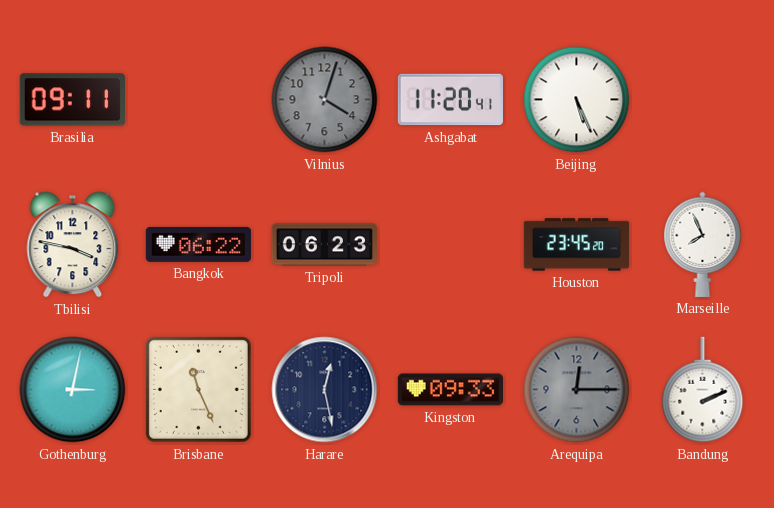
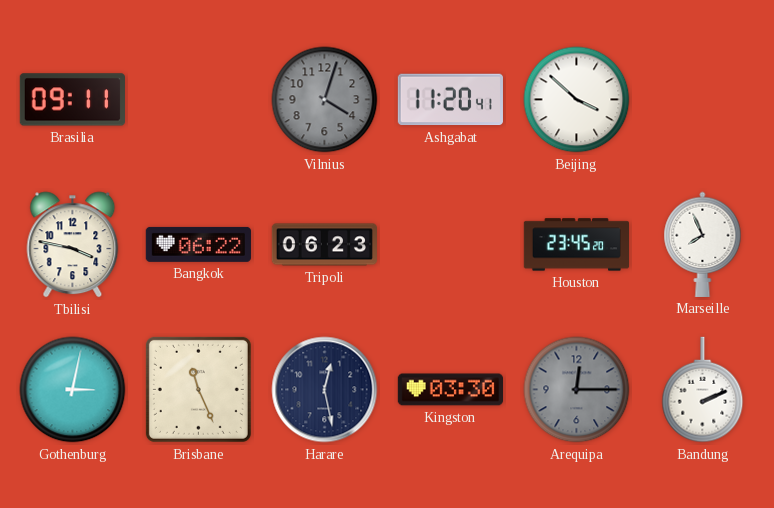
Beijing: 5:26 -> 3:52
Kingston: 09:33 -> 03:30
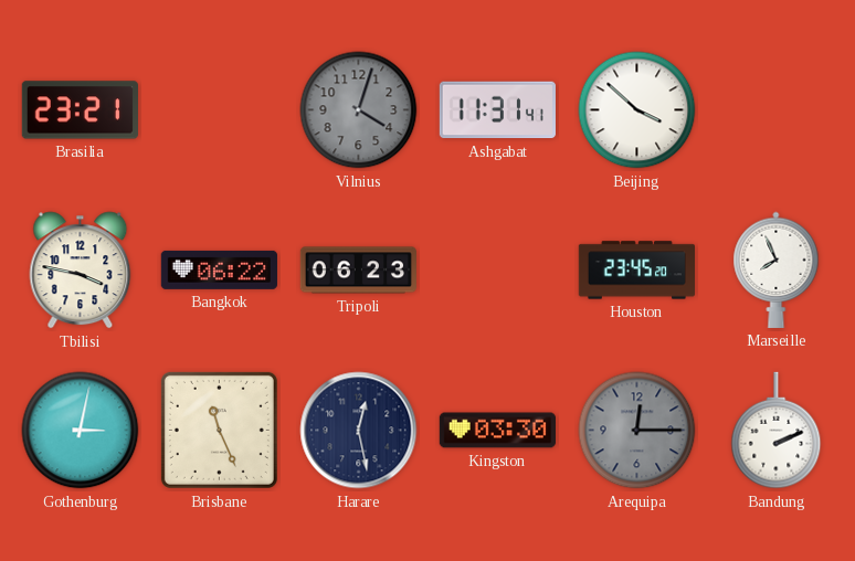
Brasilia: 09:11 -> 23:21
Ashgabat: 11:20 -> 11:31
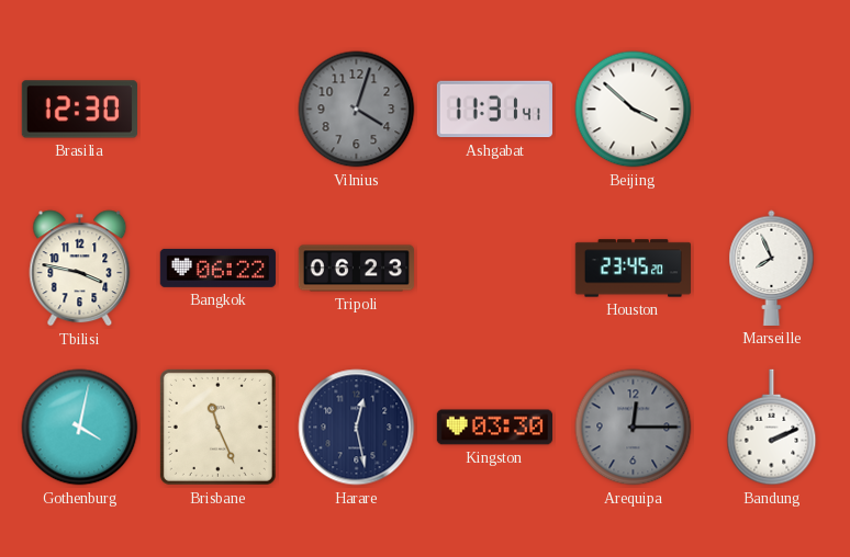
Brasilia: 23:21 -> 12:30
Gothenburg: 3:02 -> 4:02
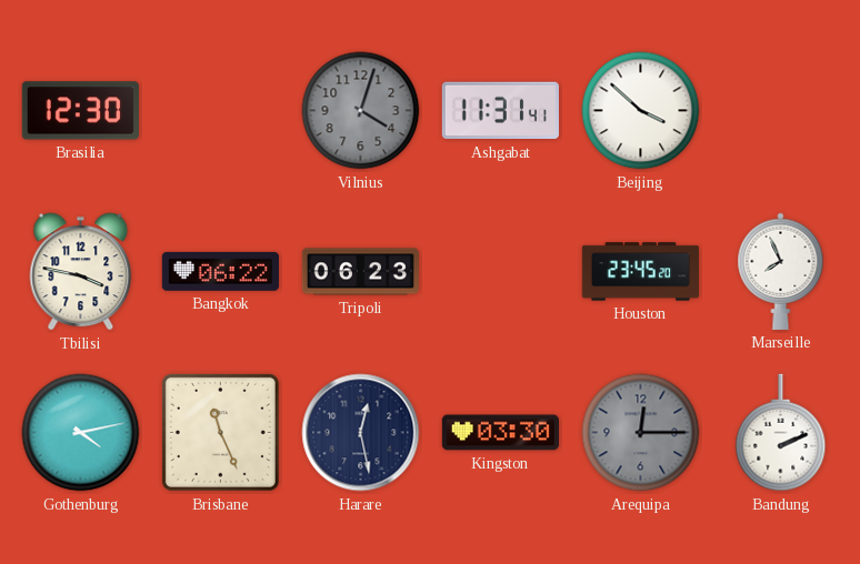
Gothenburg: 4:02 -> 4:13
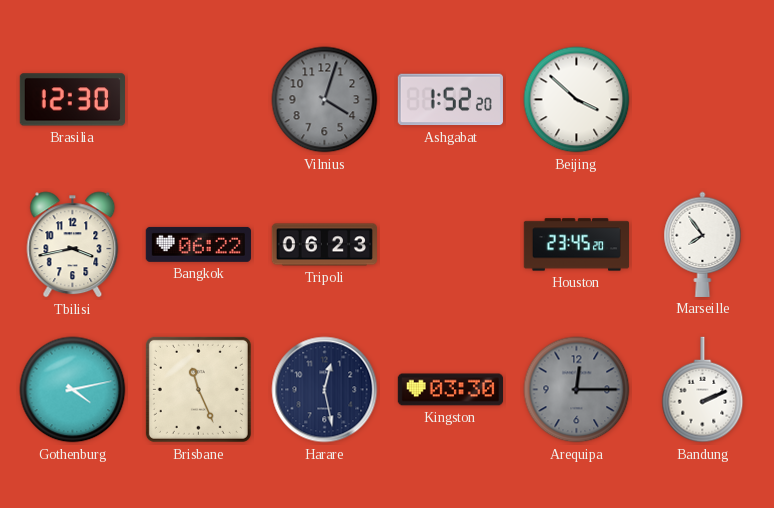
Ashgabat: 11:31 -> 1:52
Tbilisi: 3:47 -> 3:43
Marseille: 7:56 -> 7:54
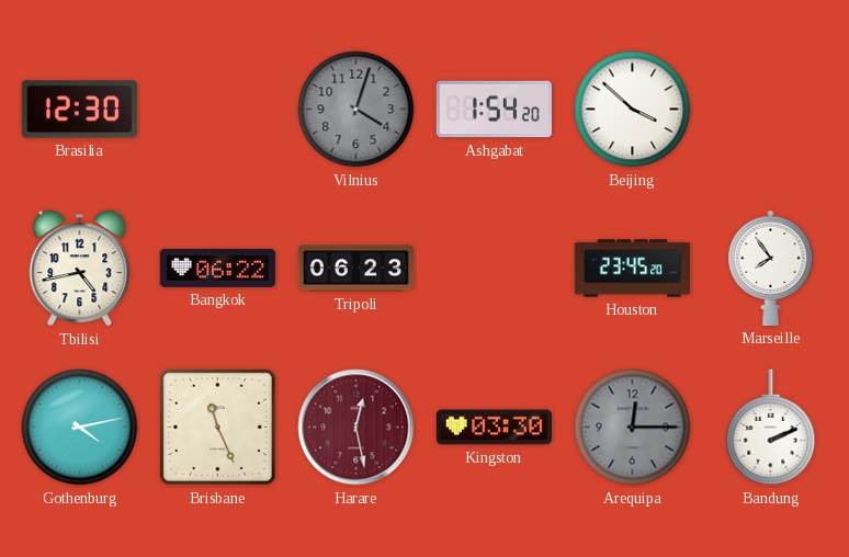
Ashgabat: 1:52 -> 1:54
Tbilisi: 3:43 -> 4:43
Harare dial: navy -> burgundy
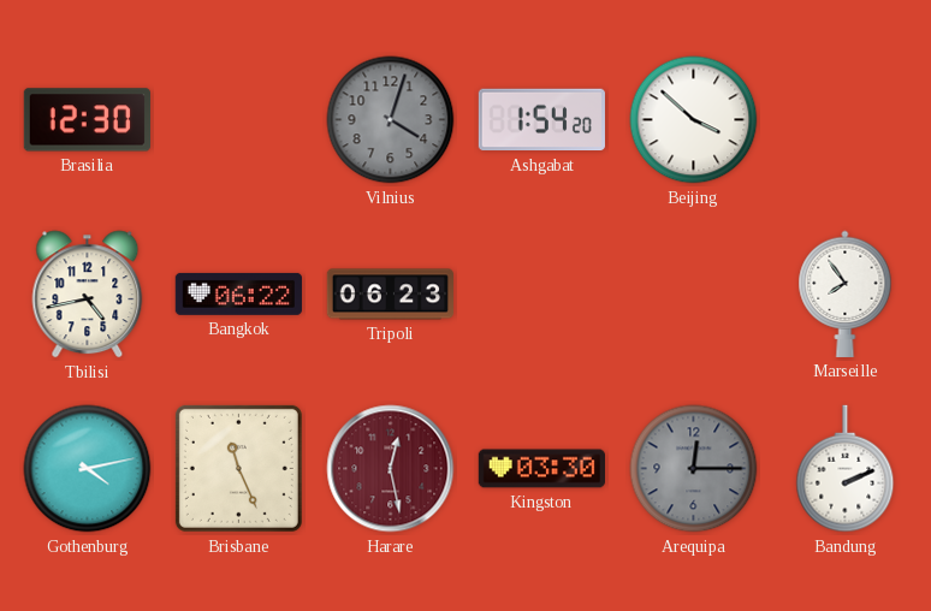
Houston: 23:45 -> none
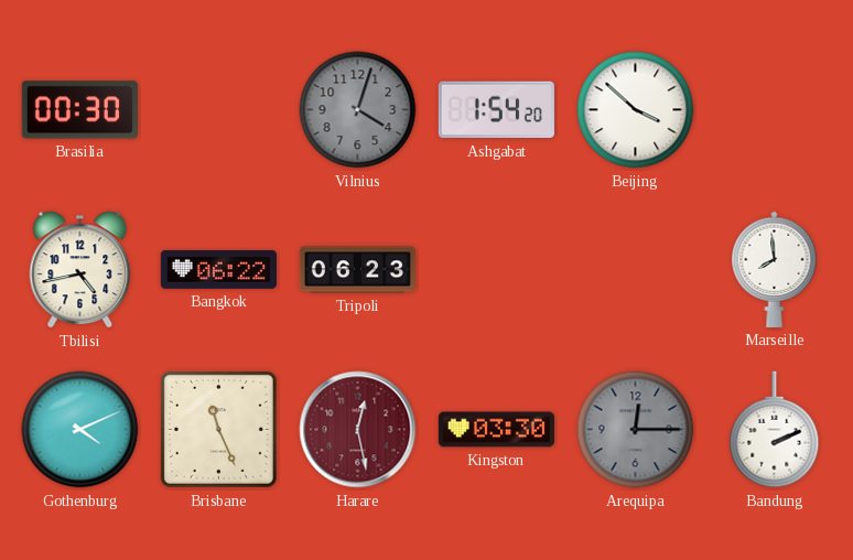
Brasilia: 12:30 -> 00:30
Marseille: 7:54 -> 7:59
Gothenburg: 4:13 -> 4:11
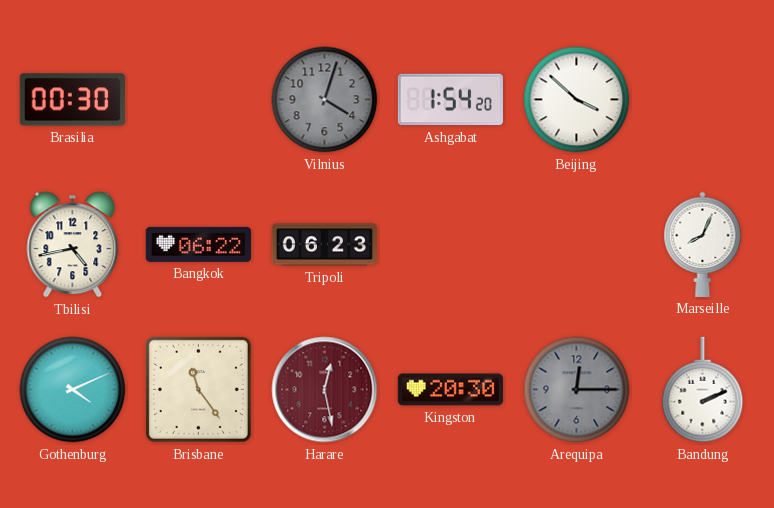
Marseille: 7:59 -> 8:04
Brisbane: 11:26 -> 11:24
Kingston: 03:30 -> 20:30
